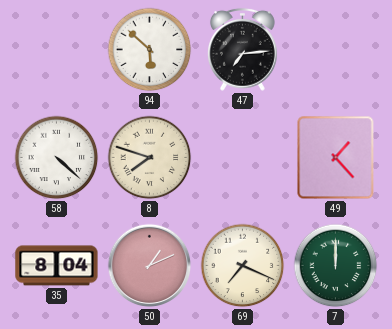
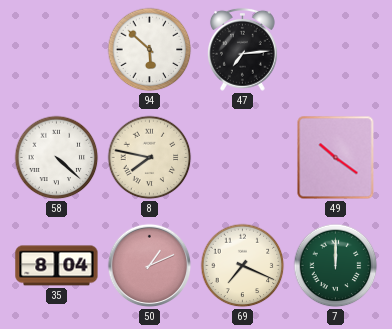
8: 7:48 -> 7:47
49: 1:23 -> 10:21
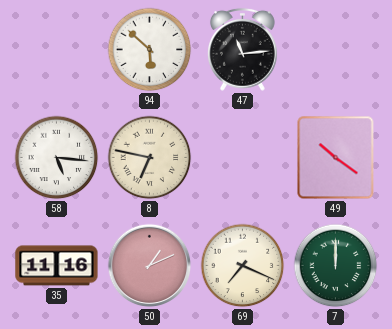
47: 7:14 -> 11:14
58: 4:22 -> 5:16
8: 7:47 -> 6:47
35: 8:04 -> 11:16
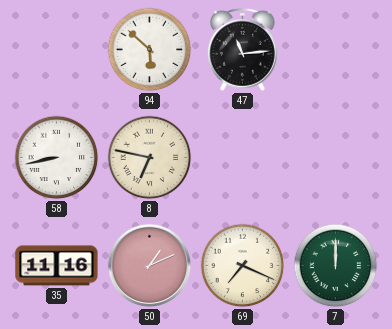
58: 5:16 -> 8:43
49: 10:21 -> none
